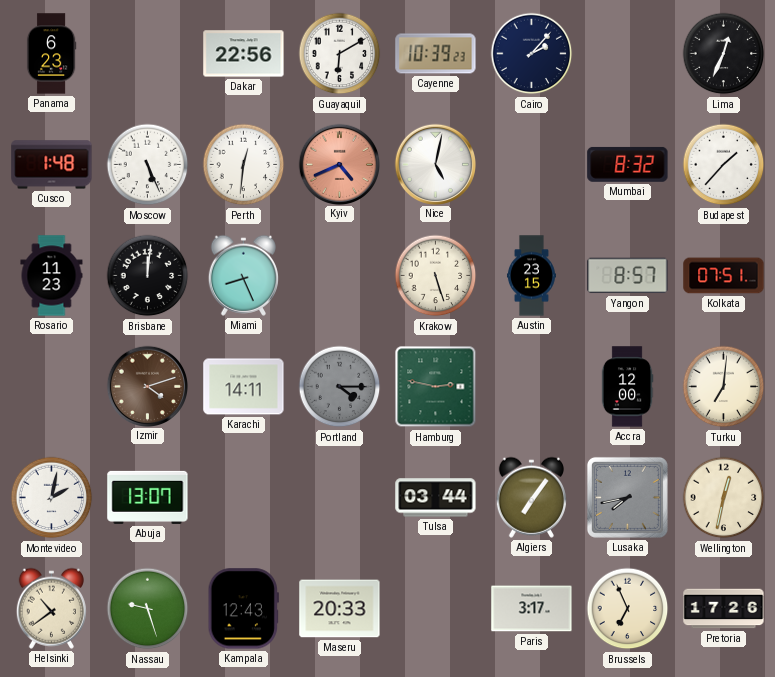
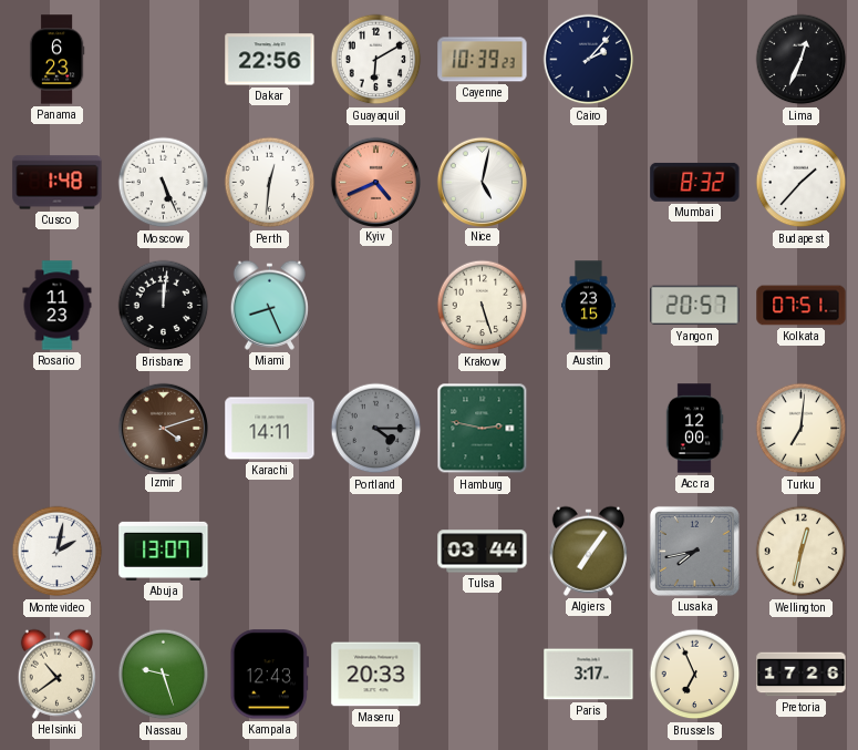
Yangon: 8:57 -> 20:57
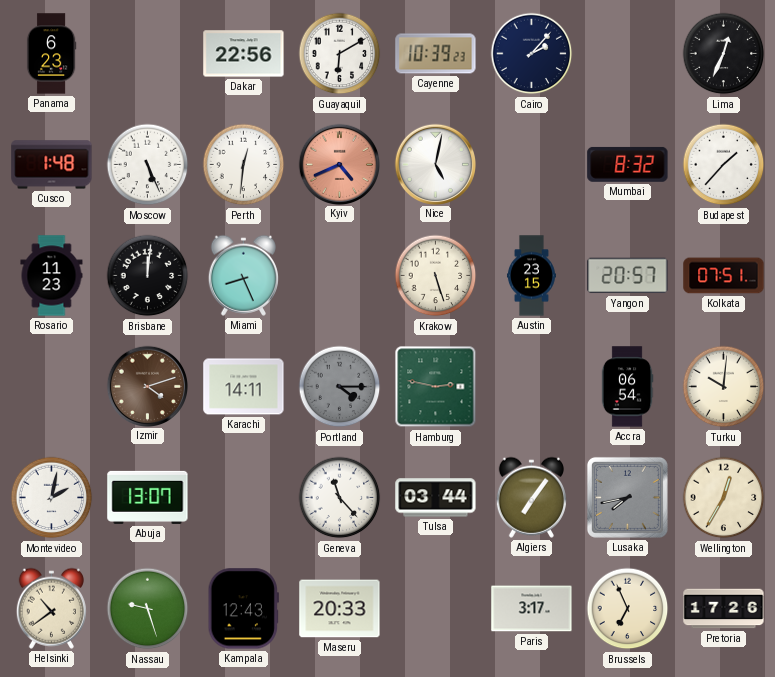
Accra: 12:00 -> 06:54
Turku: 7:01 -> 10:01
Geneva: none -> 11:23
Wellington: 12:32 -> 12:35
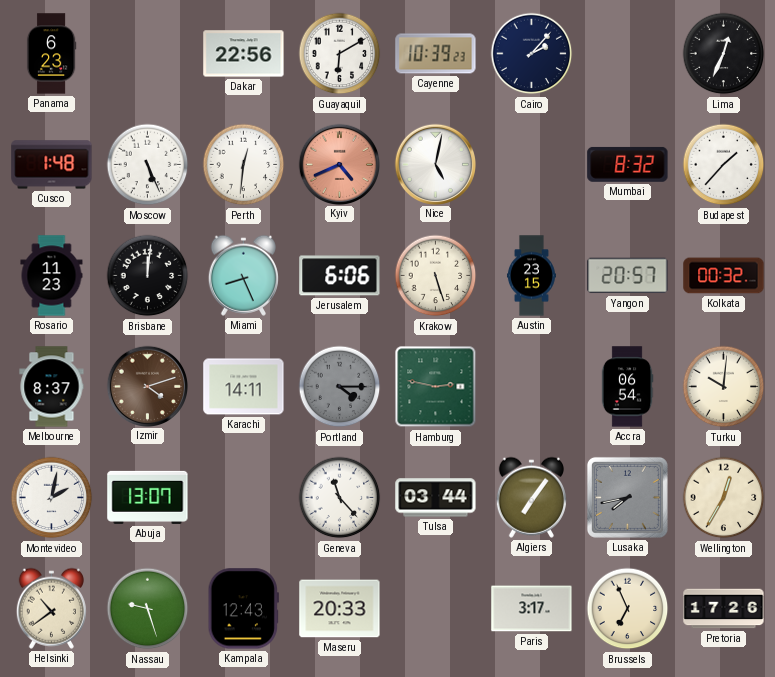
Jerusalem: none -> 6:06
Kolkata: 07:51 -> 00:32
Melbourne: none -> 8:37
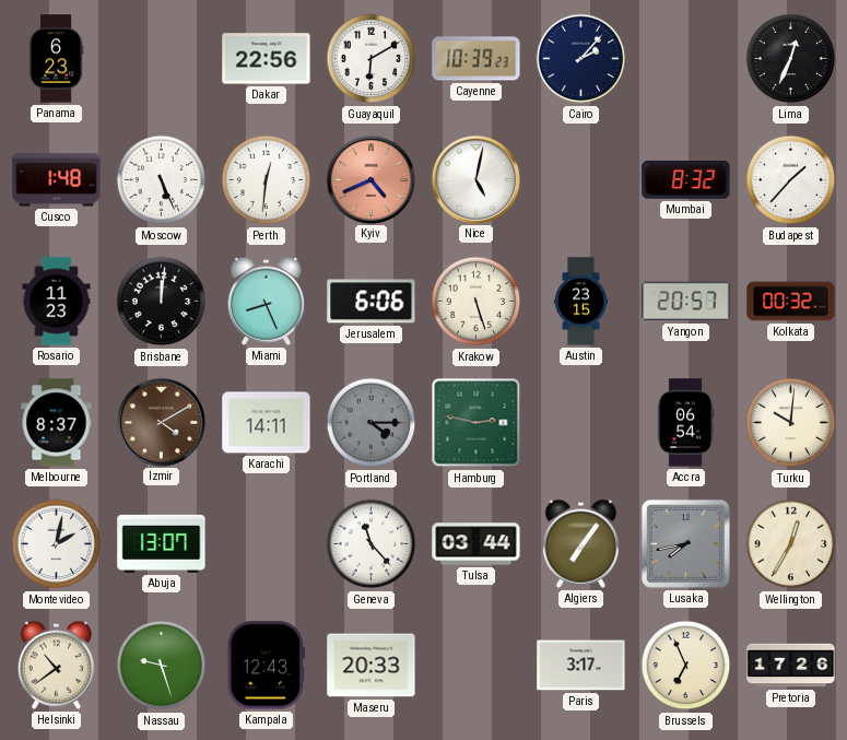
Izmir: 4:12 -> 4:10
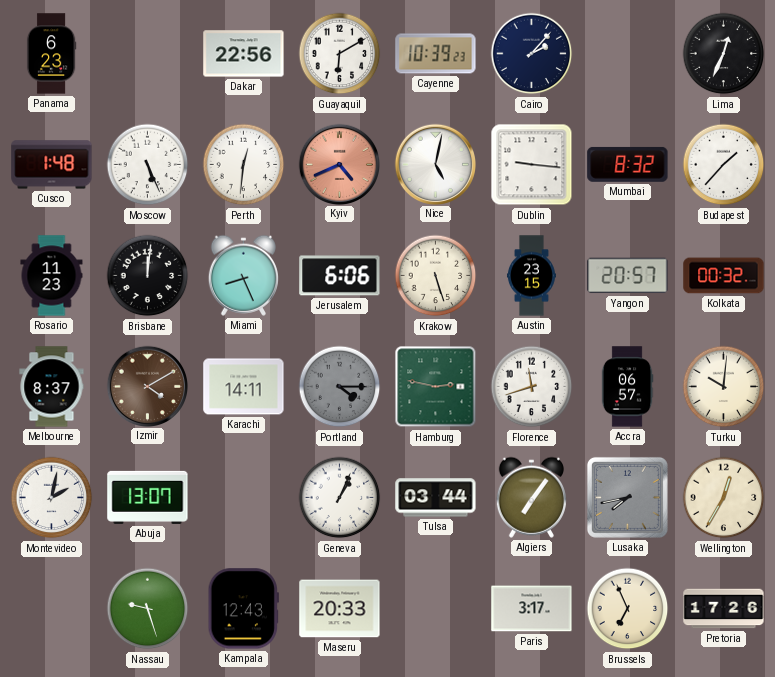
Dublin: none -> 9:16
Florence: none -> 11:42
Accra: 06:54 -> 06:57
Geneva: 11:23 -> 1:04
Helsinki: 10:39 -> none
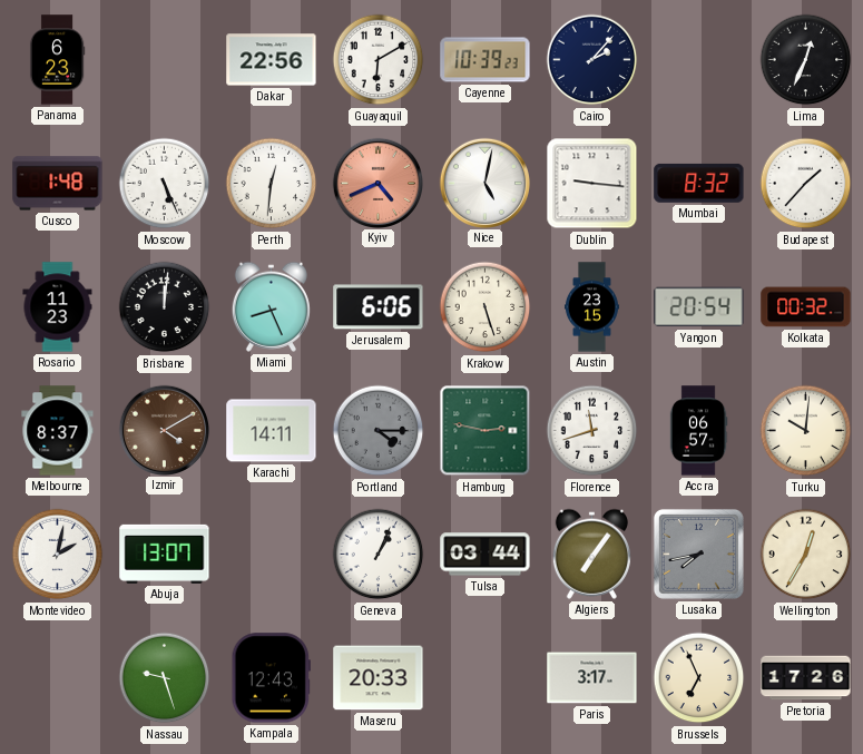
Yangon: 20:57 -> 20:54
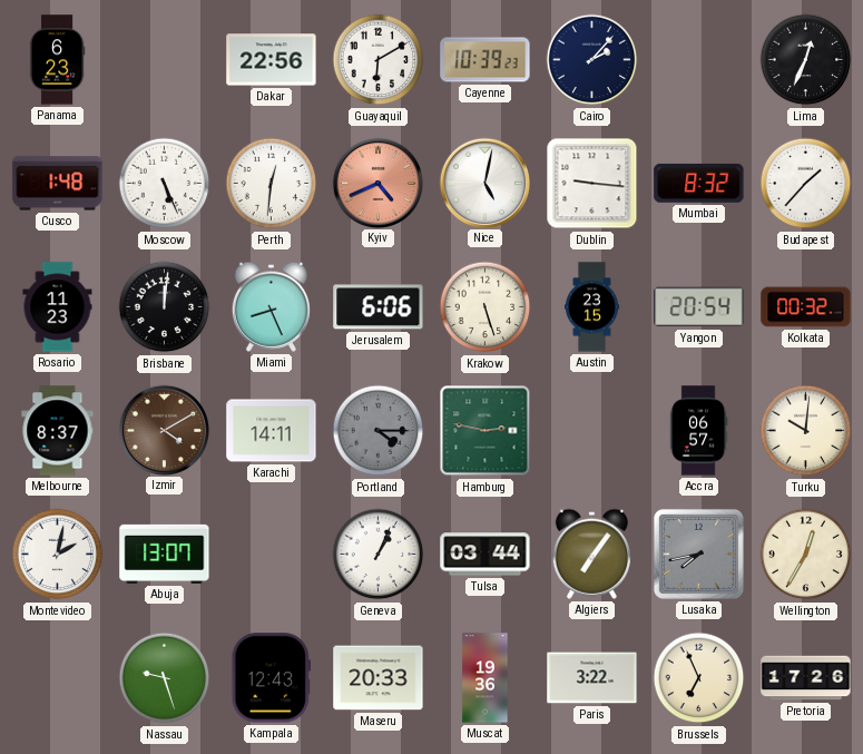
Florence: 11:42 -> none
Muscat: none -> 19:36
Paris: 3:17 -> 3:22
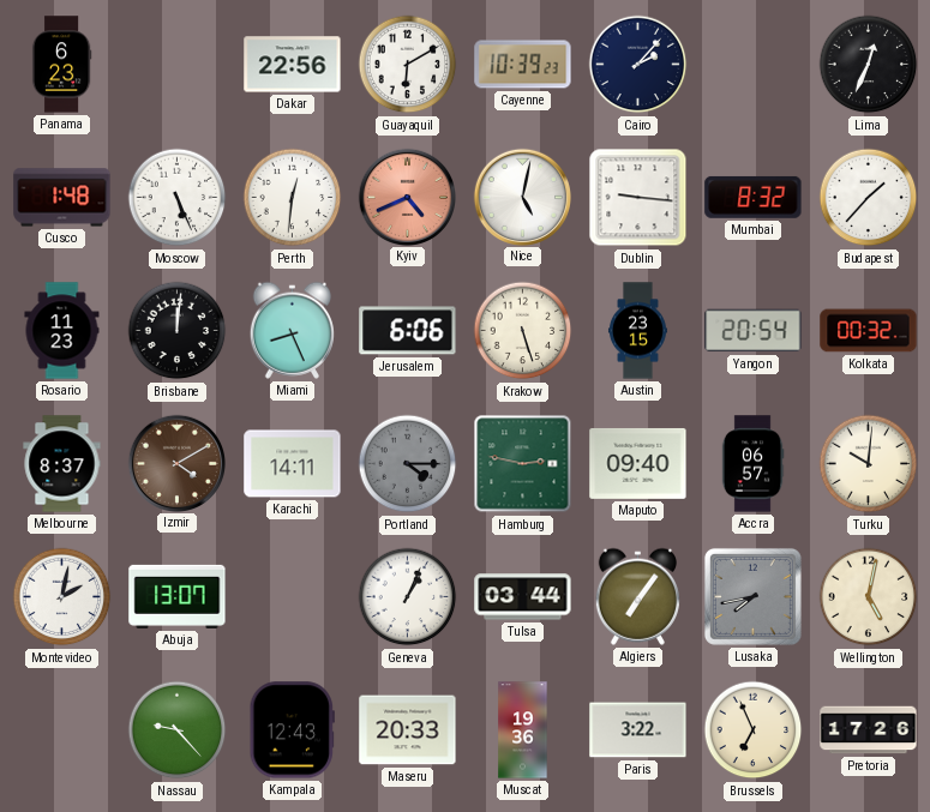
Maputo: none -> 09:40
Wellington: 12:35 -> 5:02
Nassau: 9:27 -> 9:23
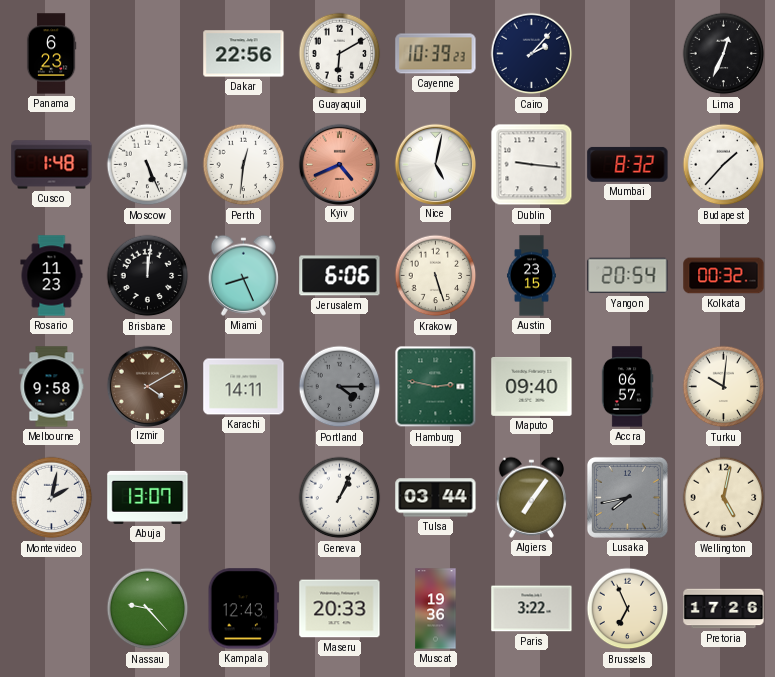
Melbourne: 8:37 -> 9:58
